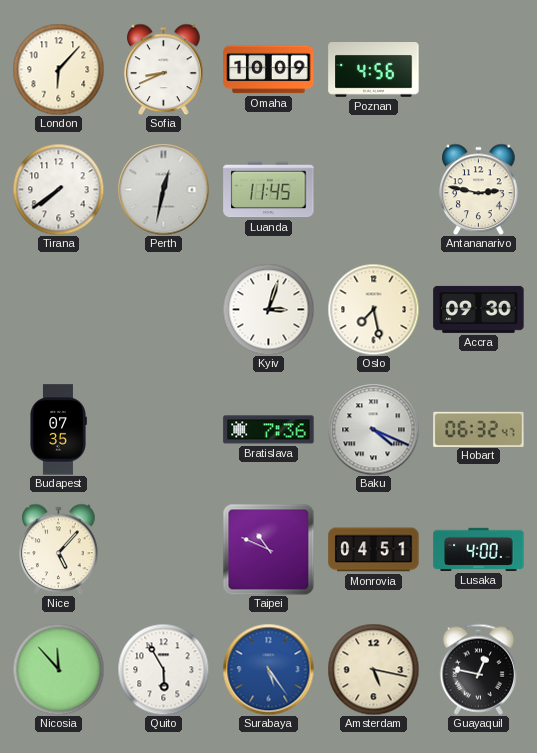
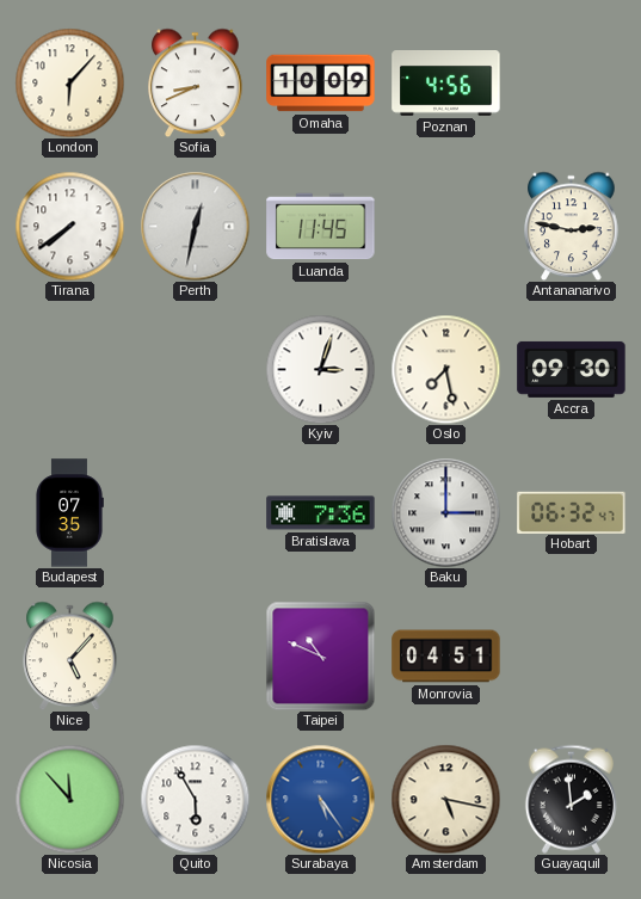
Baku: 4:19 -> 3:00
Lusaka: 4:00 -> none
Guayaquil: 12:47 -> 1:59
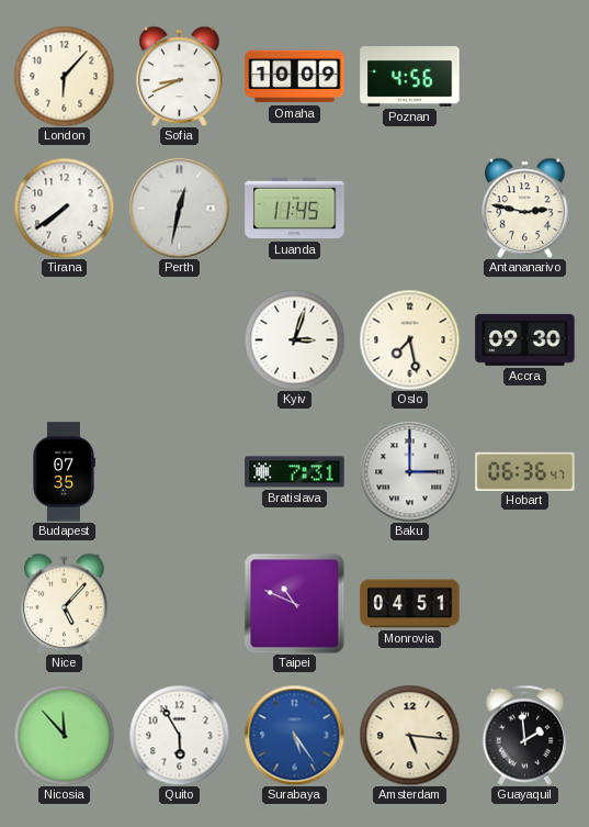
Bratislava: 7:36 -> 7:31
Hobart: 06:32 -> 06:36
Amsterdam: 5:17 -> 5:16
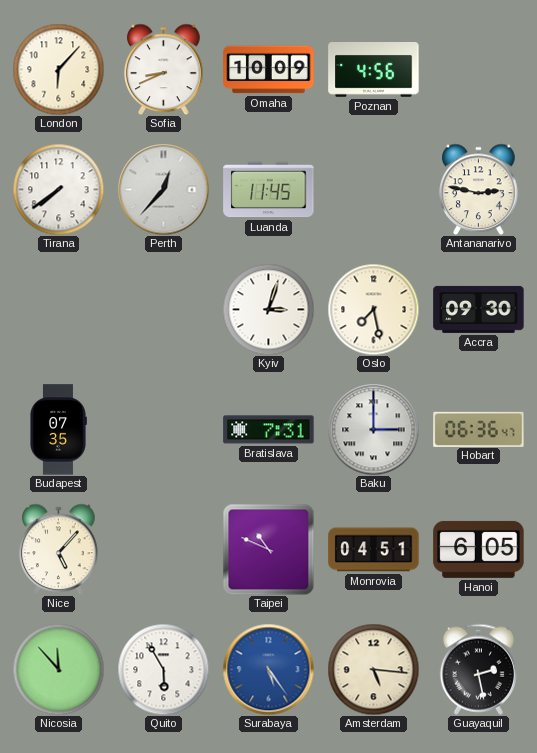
Perth: 12:32 -> 12:37
Hanoi: none -> 6:05
Guayaquil: 1:59 -> 2:28
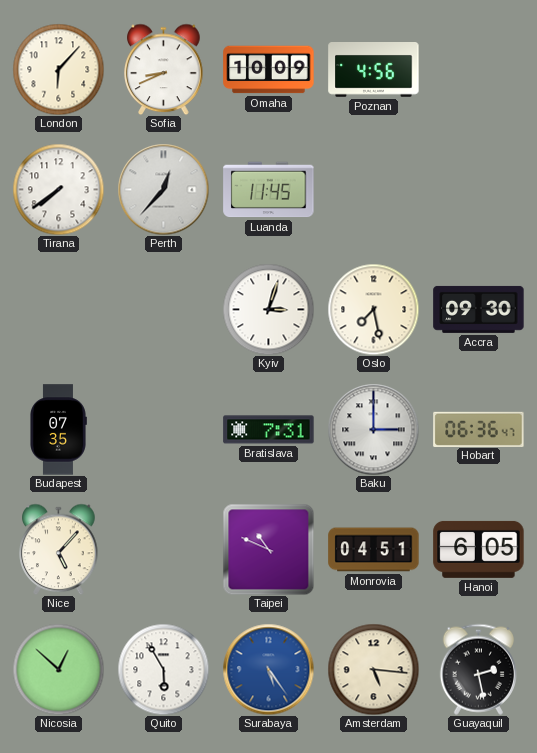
Antananarivo: 2:47 -> none
Nicosia: 11:53 -> 12:52
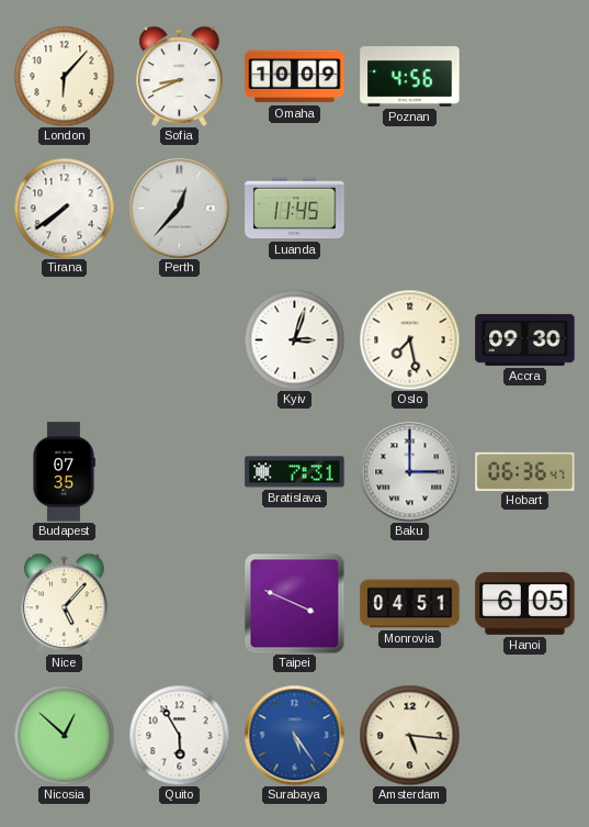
Taipei: 10:49 -> 3:49
Guayaquil: 2:28 -> none
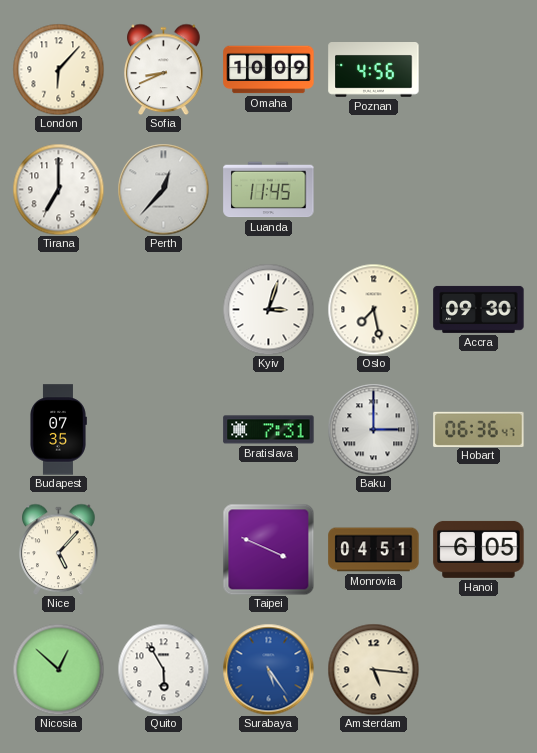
Tirana: 7:39 -> 7:00
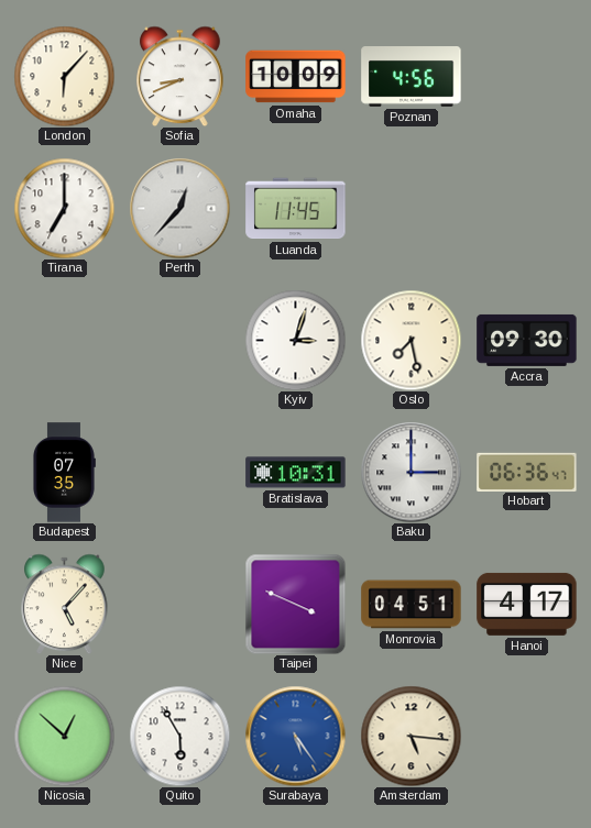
Bratislava: 7:31 -> 10:31
Hanoi: 6:05 -> 4:17
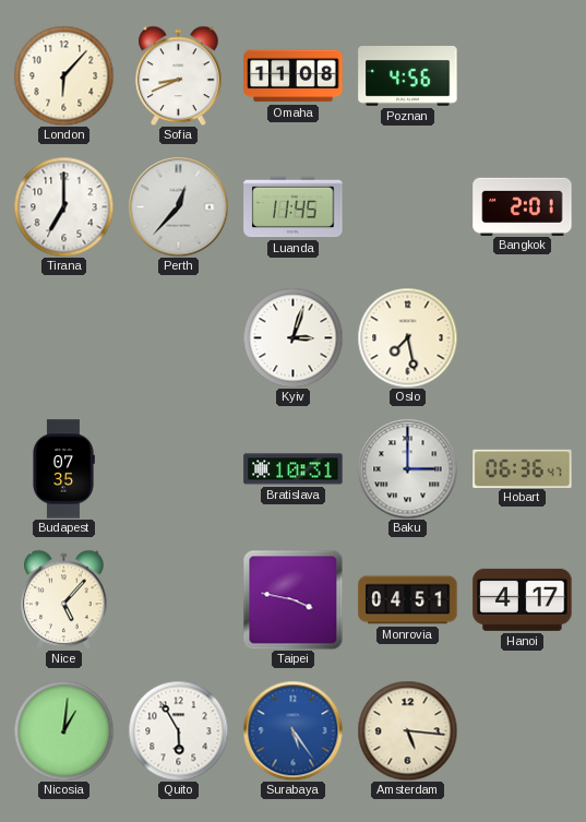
Omaha: 10:09 -> 11:08
Bangkok: none -> 2:01
Accra: 09:30 -> none
Taipei: 3:49 -> 3:47
Nicosia: 12:52 -> 1:01
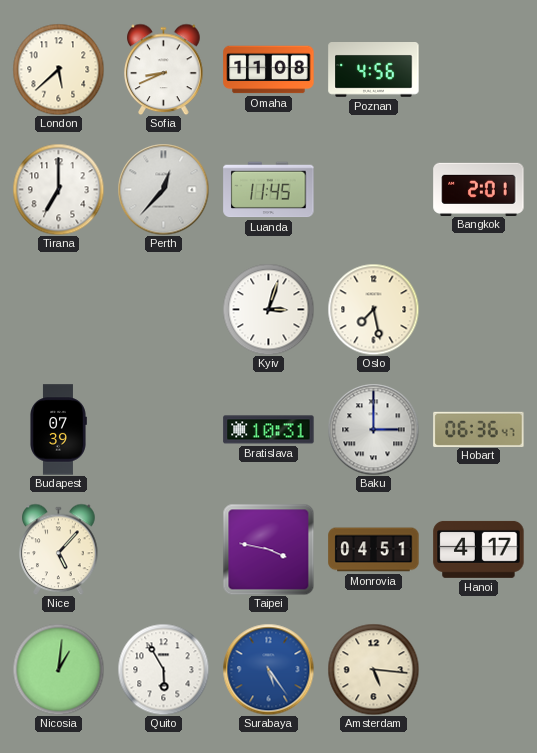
London: 6:07 -> 5:38
Budapest: 07:35 -> 07:39
